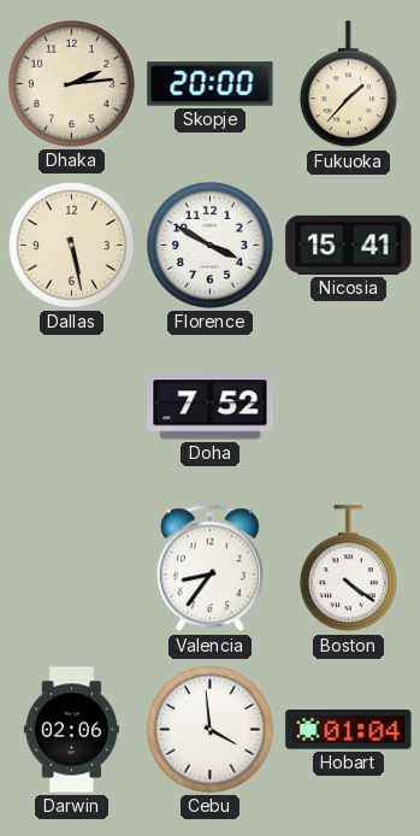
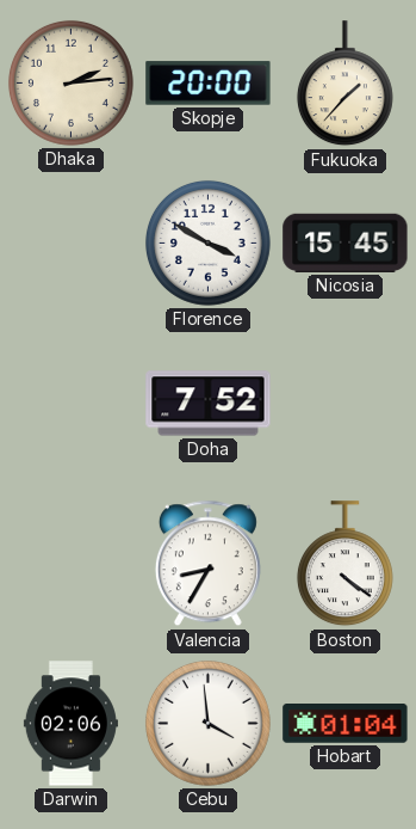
Dallas: 5:28 -> none
Nicosia: 15:41 -> 15:45
Valencia: 8:36 -> 8:35
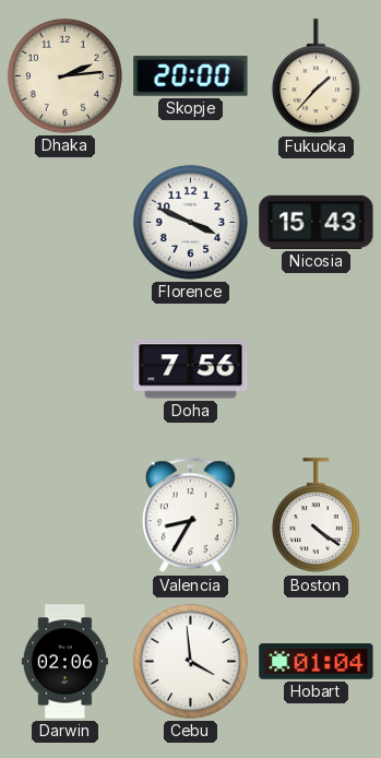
Florence: 3:50 -> 3:49
Nicosia: 15:45 -> 15:43
Doha: 7:52 -> 7:56
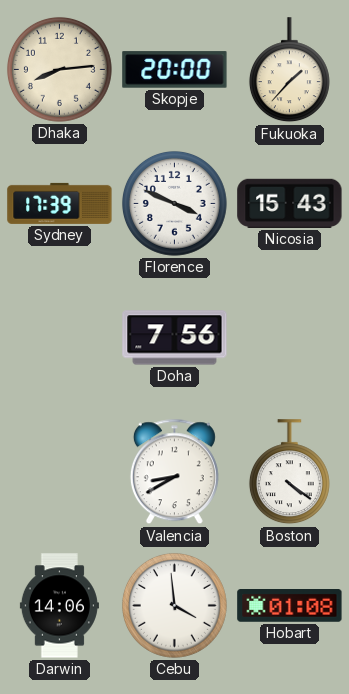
Dhaka: 2:14 -> 8:14
Sydney: none -> 17:39
Valencia: 8:35 -> 8:40
Darwin: 02:06 -> 14:06
Hobart: 01:04 -> 01:08
